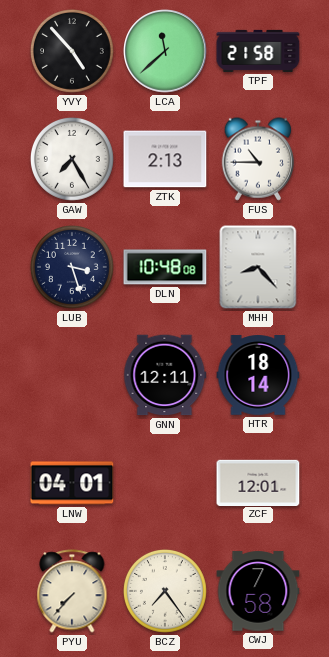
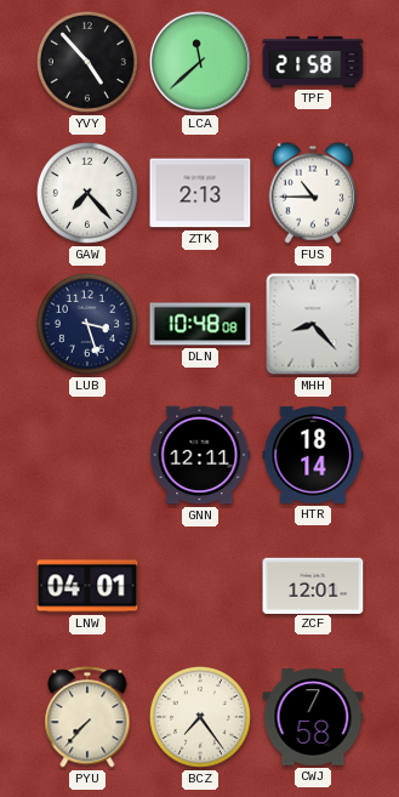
GAW: 7:25 -> 7:23
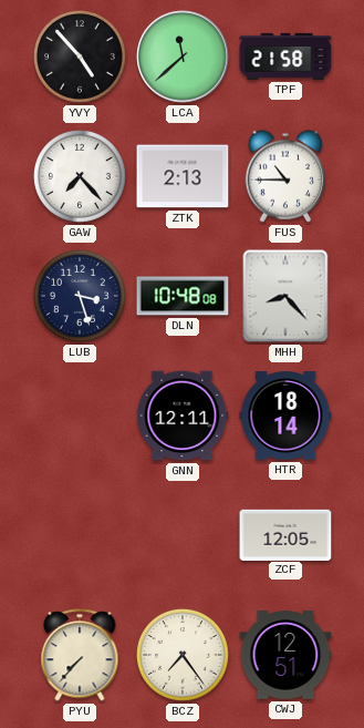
LNW: 04:01 -> none
ZCF: 12:01 -> 12:05
CWJ: 7:58 -> 12:51
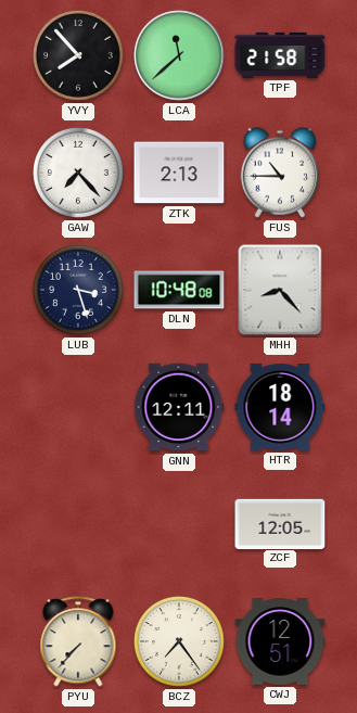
YVY: 4:53 -> 7:53
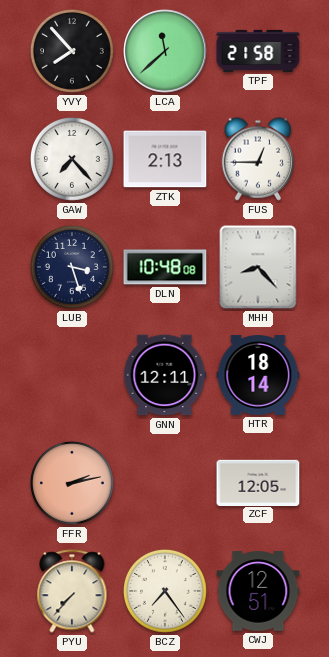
FUS: 10:45 -> 12:45
FFR: none -> 2:13
